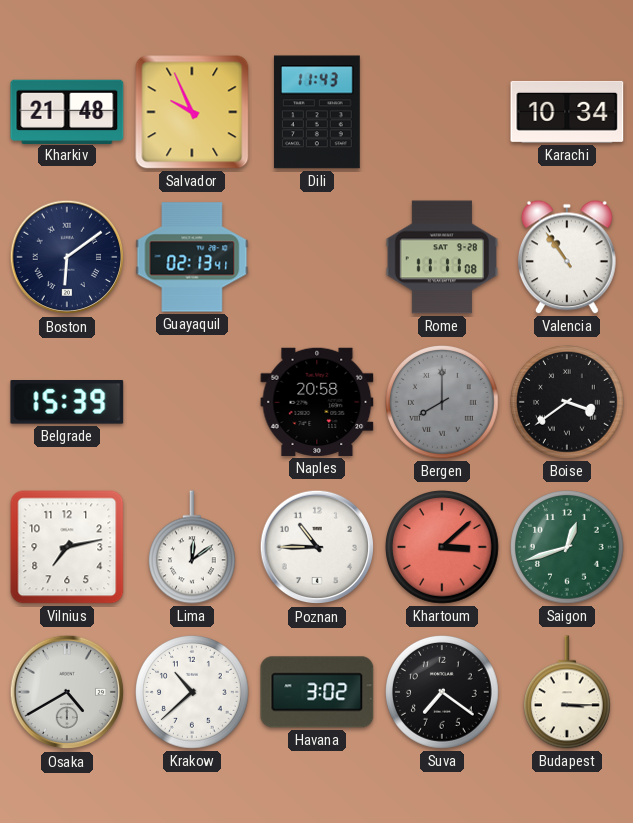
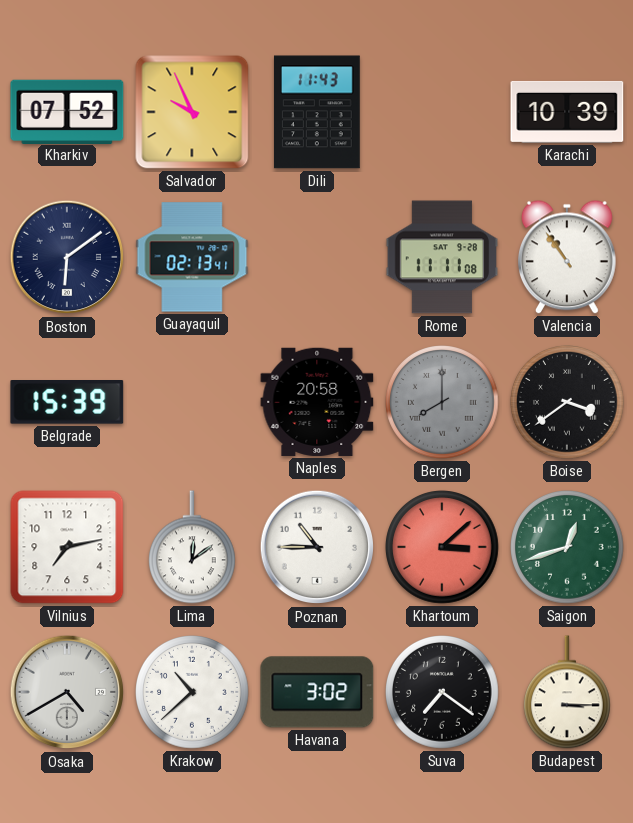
Kharkiv: 21:48 -> 07:52
Karachi: 10:34 -> 10:39
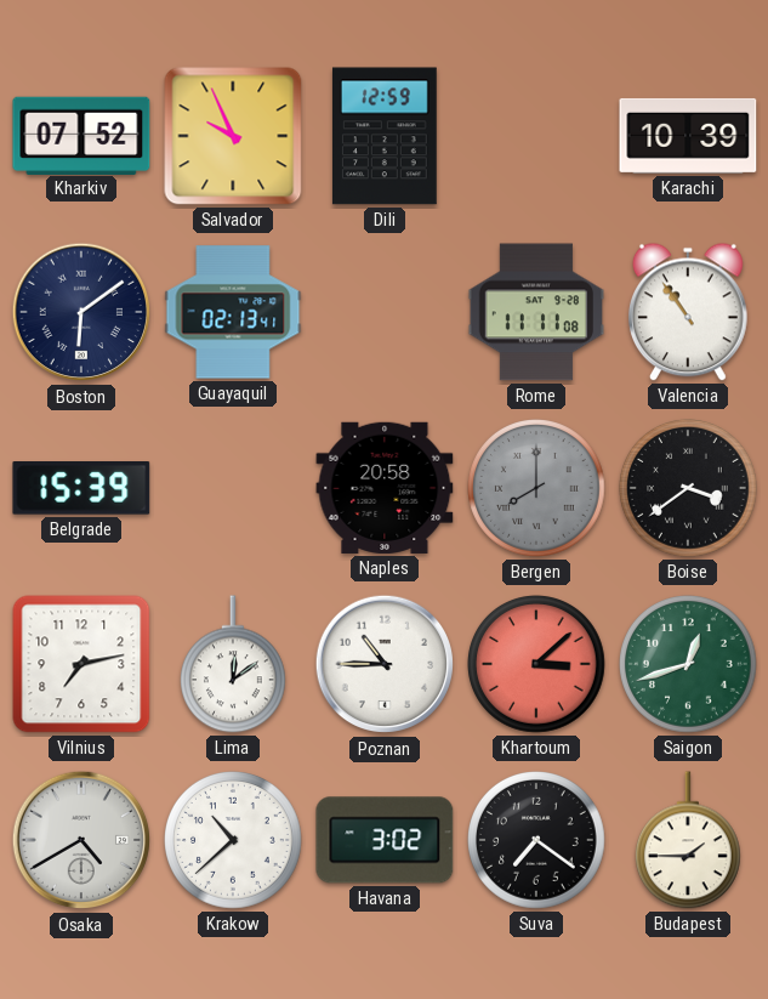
Dili: 11:43 -> 12:59
Budapest: 3:15 -> 1:45
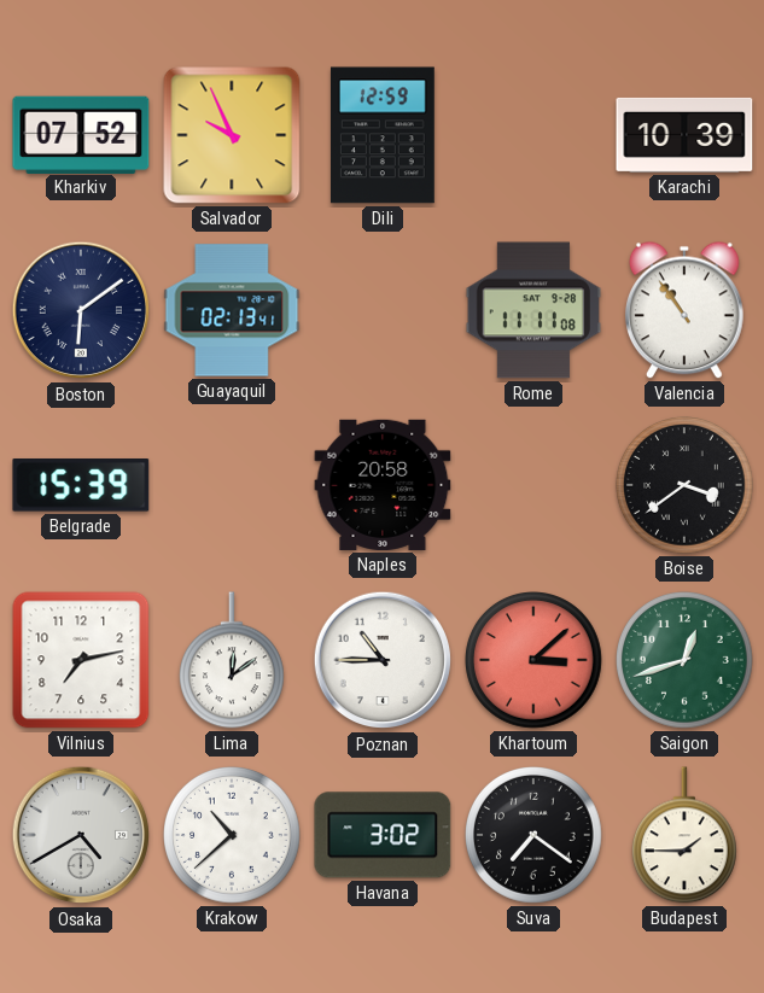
Bergen: 8:00 -> none
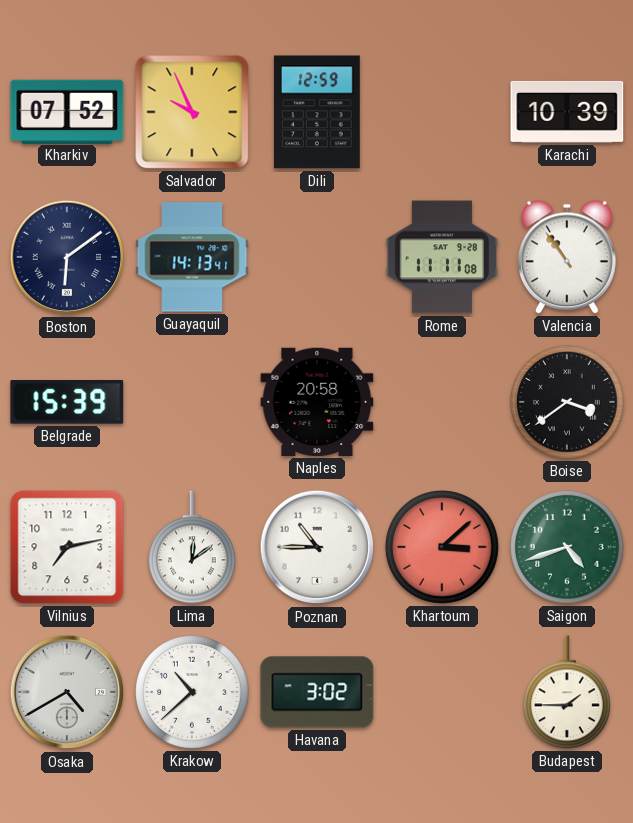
Guayaquil: 02:13 -> 14:13
Saigon: 12:42 -> 4:42
Suva: 7:21 -> none
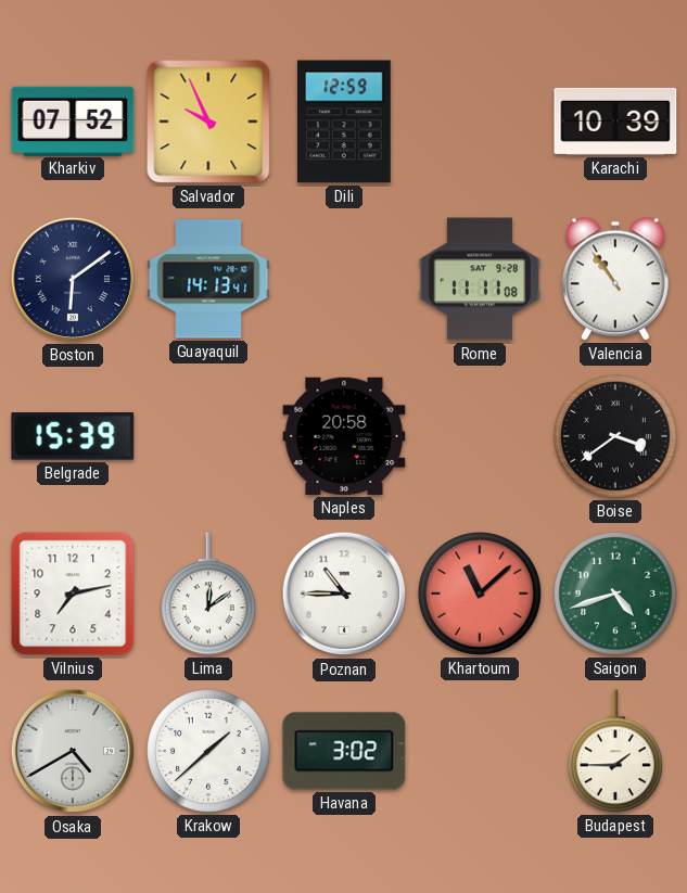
Khartoum: 3:08 -> 11:08
Krakow: 10:38 -> 1:38
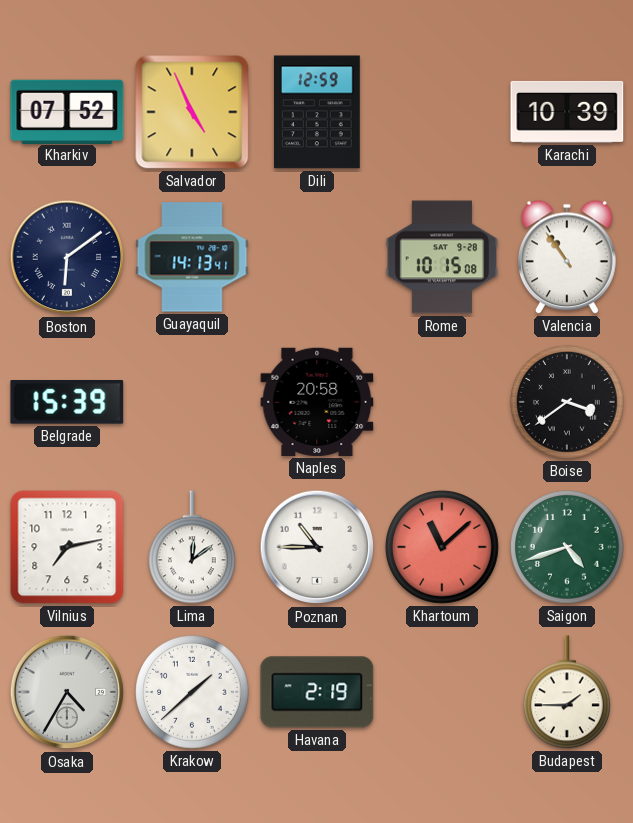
Salvador: 9:56 -> 4:56
Rome: 11:11 -> 10:15
Osaka: 4:40 -> 4:35
Havana: 3:02 -> 2:19
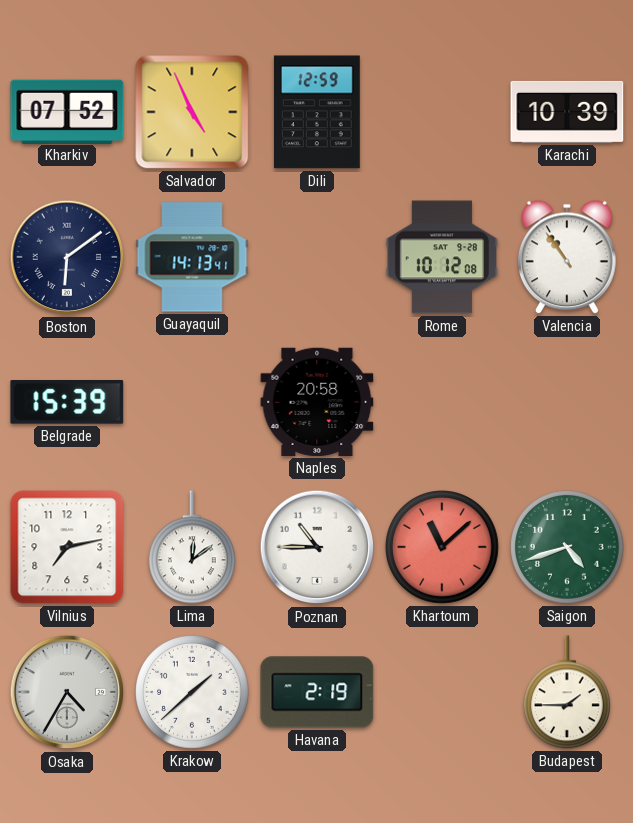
Rome: 10:15 -> 10:12
Boise: 3:39 -> none
